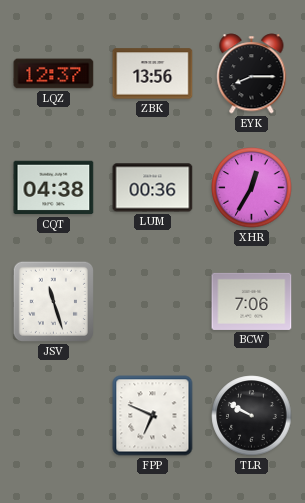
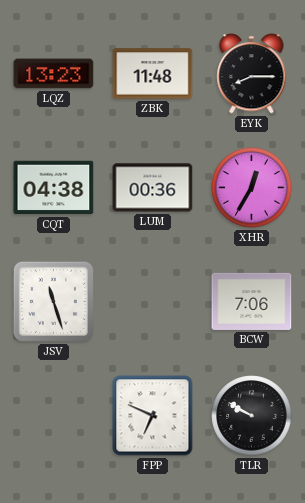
LQZ: 12:37 -> 13:23
ZBK: 13:56 -> 11:48
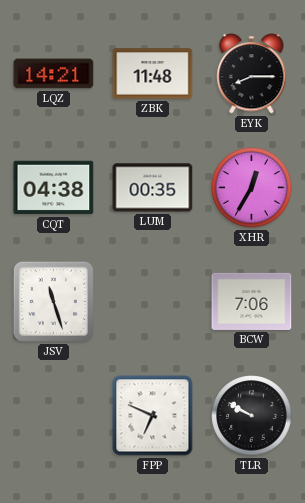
LQZ: 13:23 -> 14:21
LUM: 00:36 -> 00:35
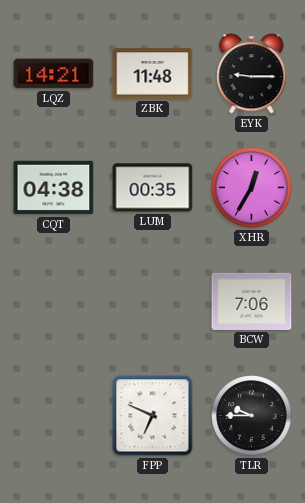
EYK: 8:15 -> 9:15
JSV: 11:27 -> none
TLR: 9:50 -> 9:45
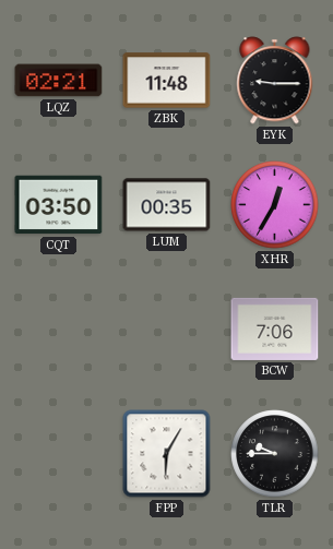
LQZ: 14:21 -> 02:21
CQT: 04:38 -> 03:50
FPP: 6:49 -> 6:05
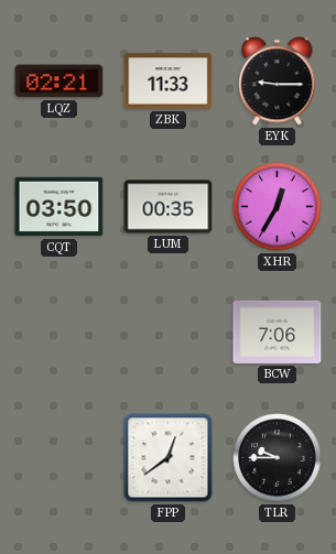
ZBK: 11:48 -> 11:33
FPP: 6:05 -> 12:39
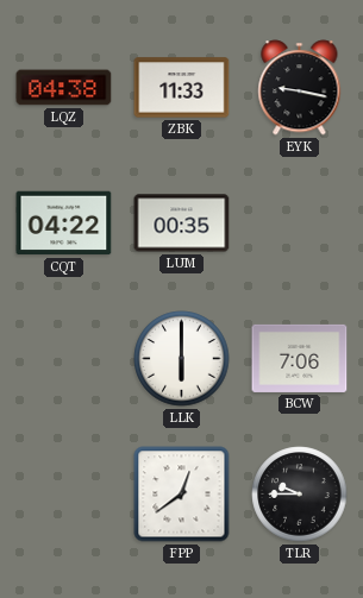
LQZ: 02:21 -> 04:38
EYK: 9:15 -> 9:17
CQT: 03:50 -> 04:22
XHR: 12:35 -> none
LLK: none -> 6:00
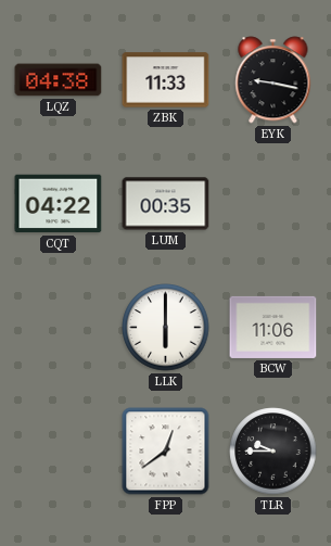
BCW: 7:06 -> 11:06
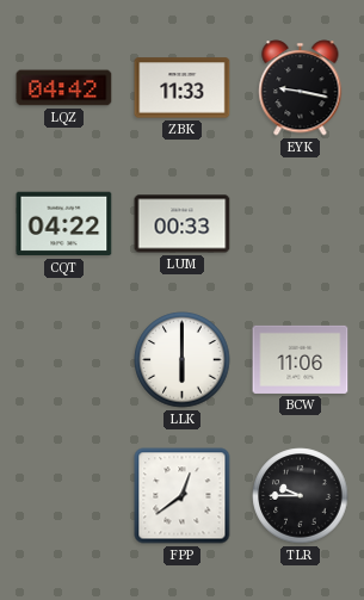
LQZ: 04:38 -> 04:42
LUM: 00:35 -> 00:33
